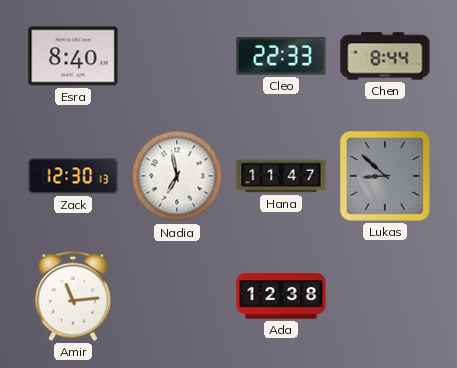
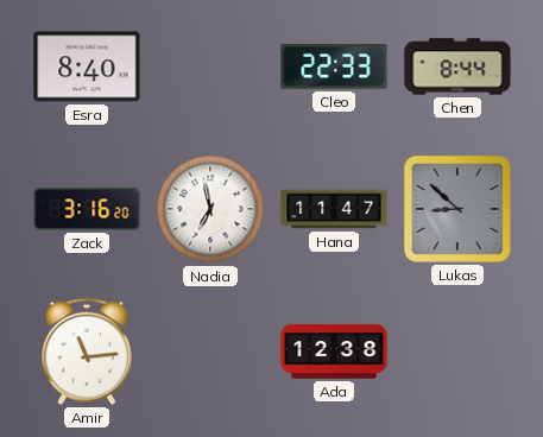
Zack: 12:30 -> 3:16
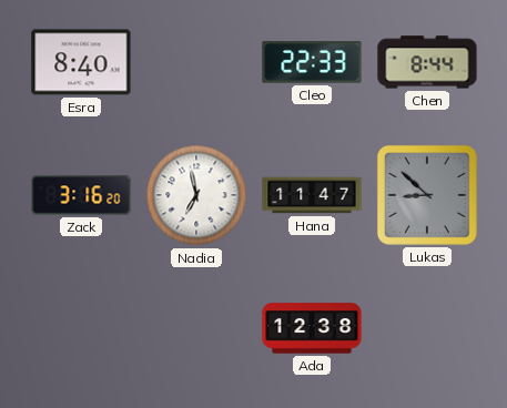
Amir: 11:14 -> none
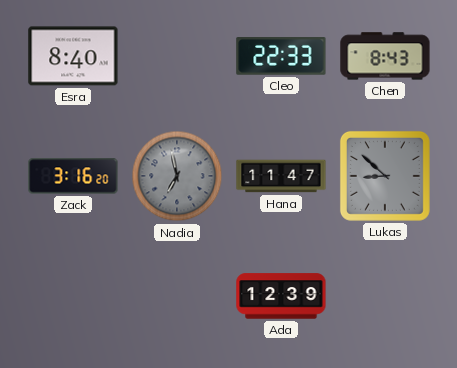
Chen: 8:44 -> 8:43
Nadia dial: white -> grey
Ada: 12:38 -> 12:39
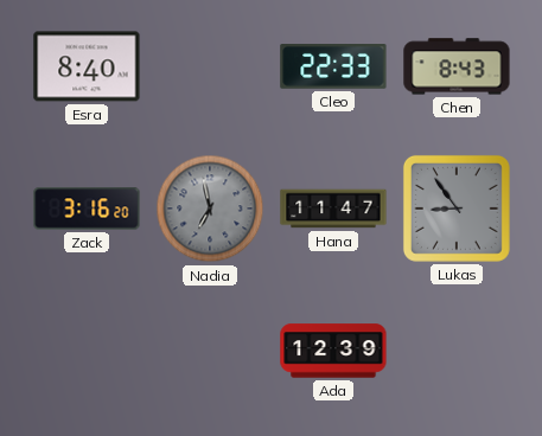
Lukas: 8:52 -> 8:54
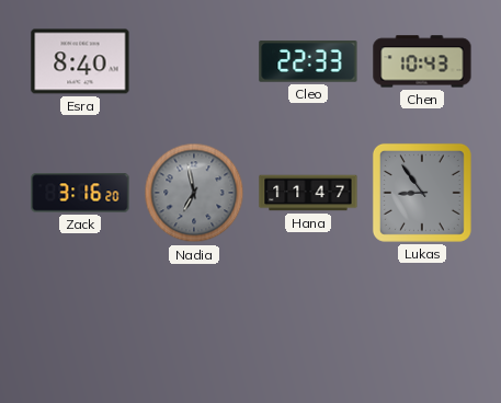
Chen: 8:43 -> 10:43
Ada: 12:39 -> none
